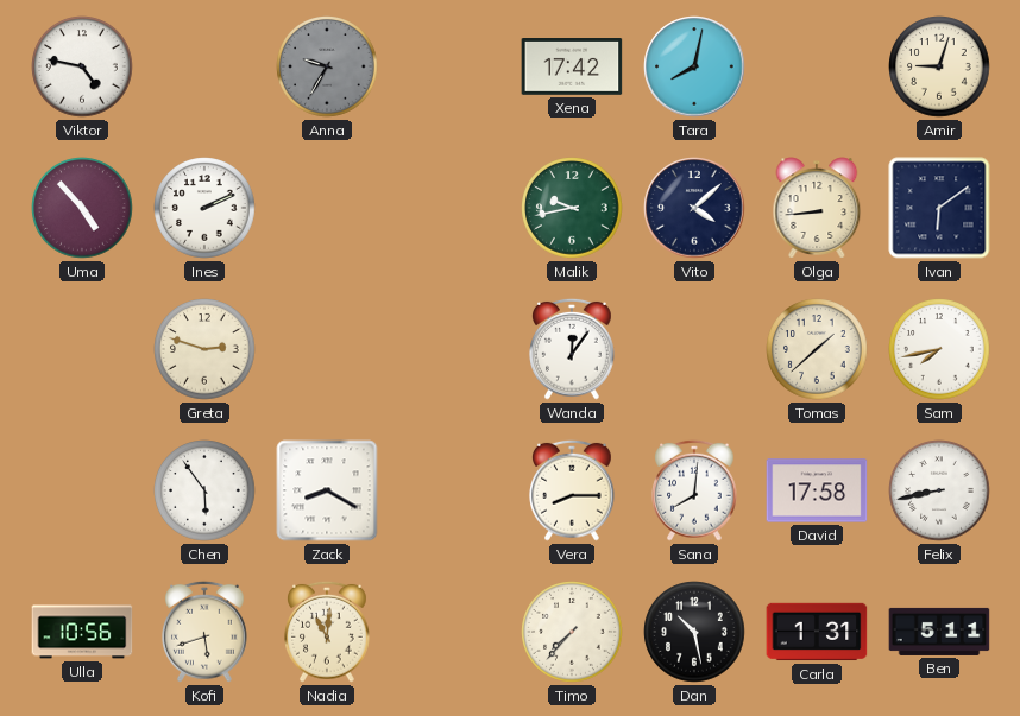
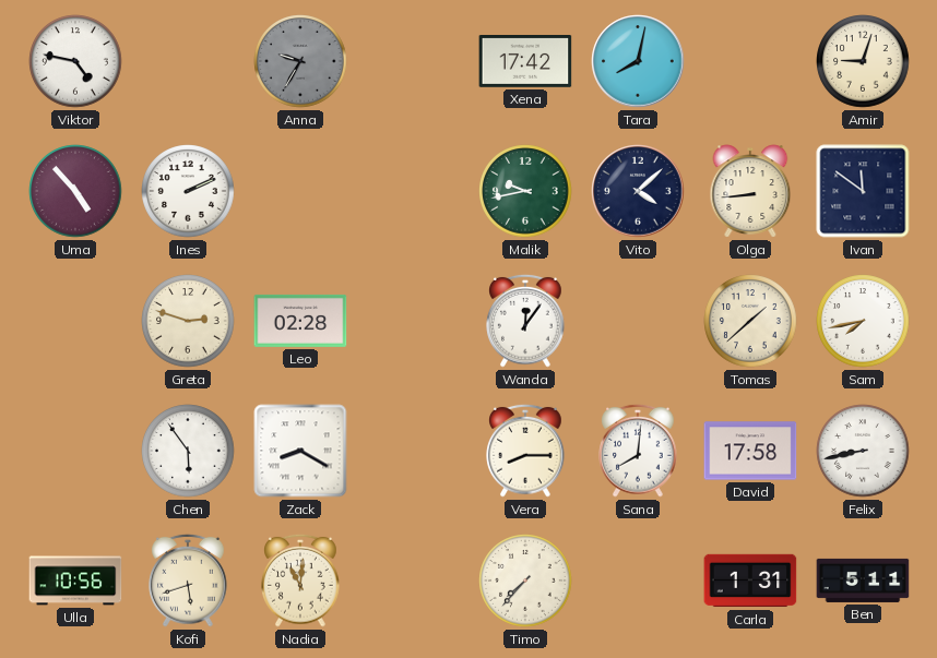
Ivan: 6:09 -> 11:51
Leo: none -> 02:28
Dan: 10:28 -> none
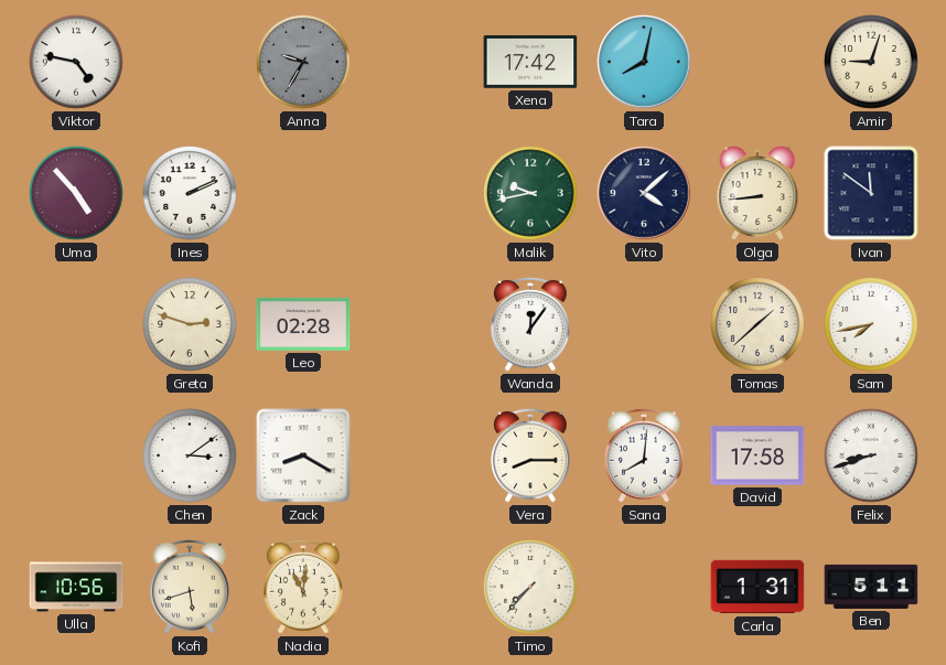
Chen: 5:54 -> 3:09
Felix: 8:43 -> 8:42
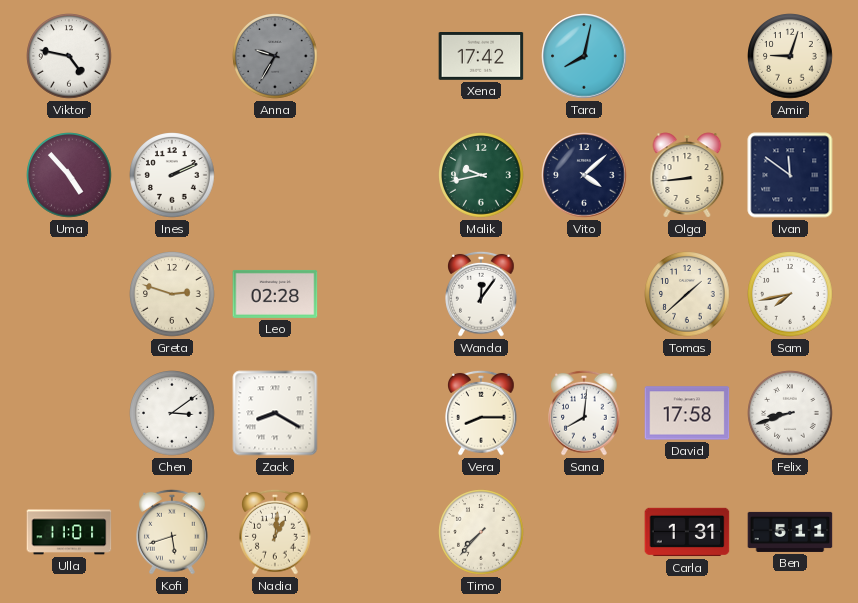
Ulla: 10:56 -> 11:01
Nadia: 11:01 -> 1:01
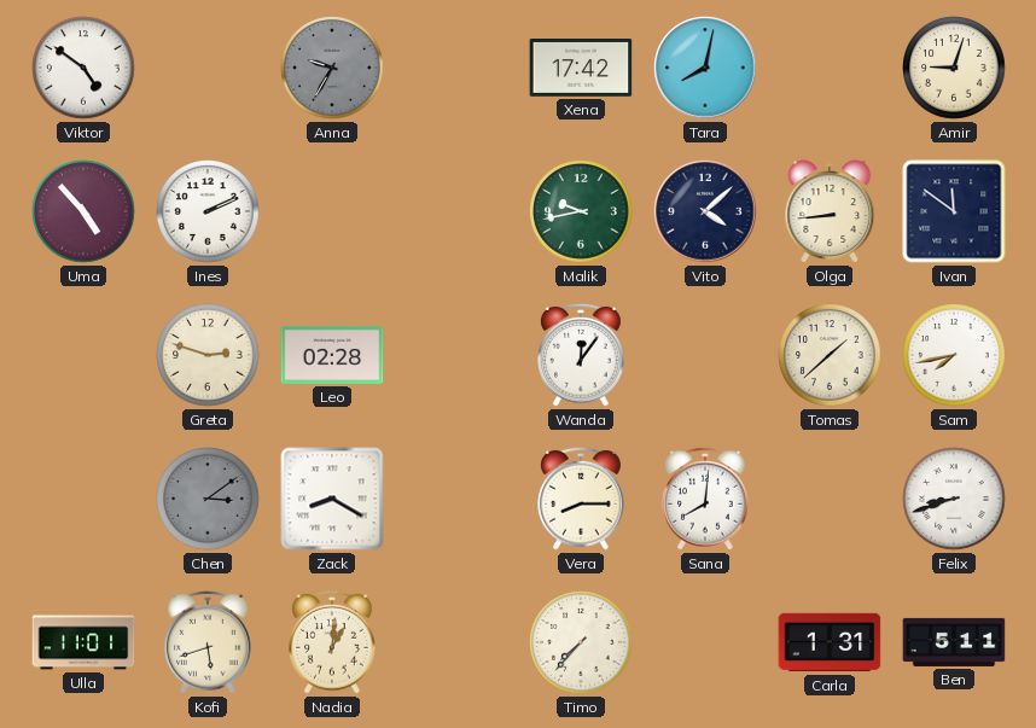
Viktor: 4:47 -> 4:51
Chen dial: white -> grey
David: 17:58 -> none
